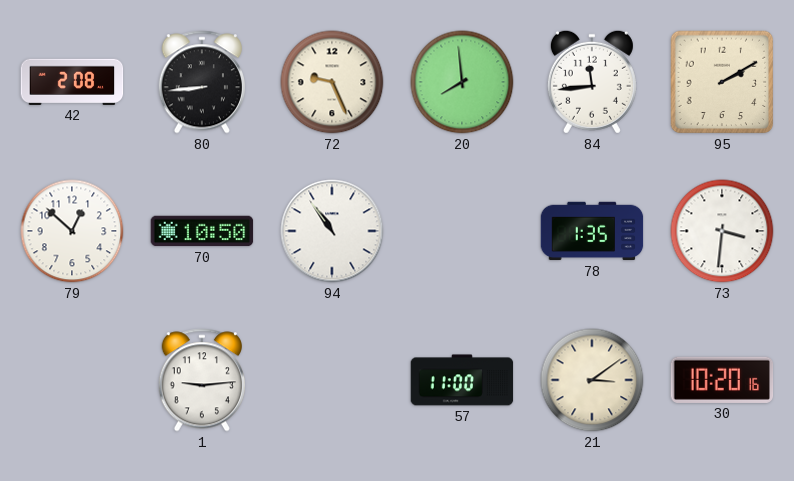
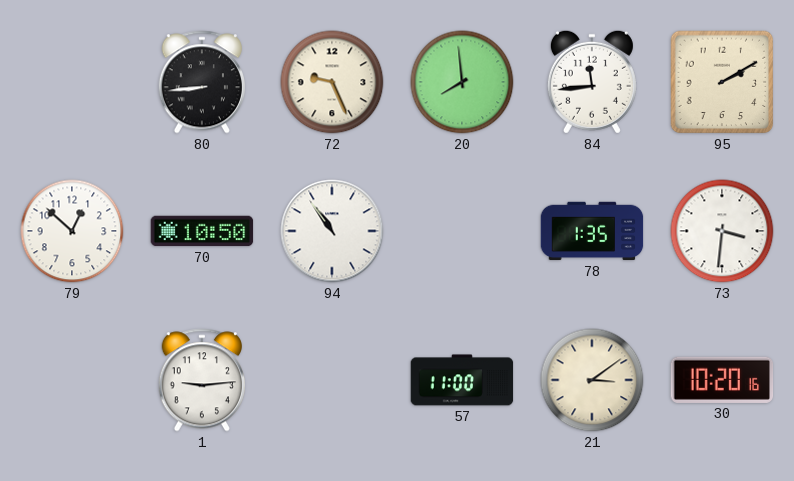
42: 2:08 -> none
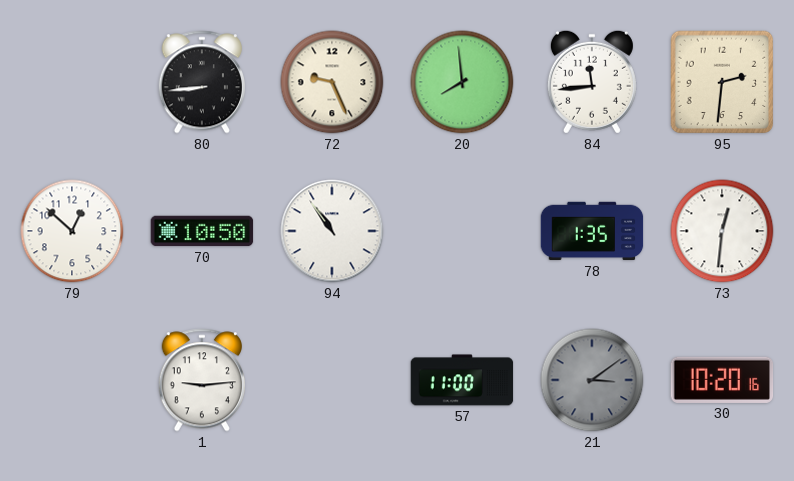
95: 2:10 -> 2:31
73: 3:31 -> 12:31
21 dial: cream -> grey
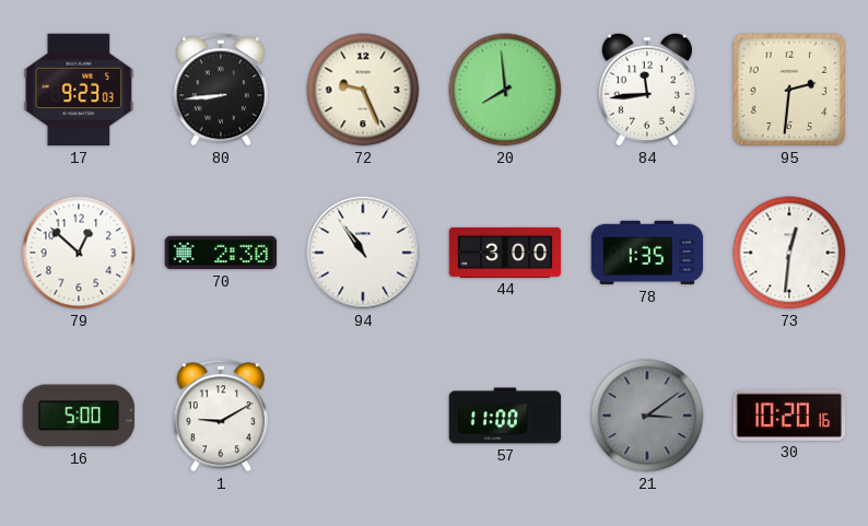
17: none -> 9:23
70: 10:50 -> 2:30
44: none -> 3:00
16: none -> 5:00
1: 9:14 -> 9:10
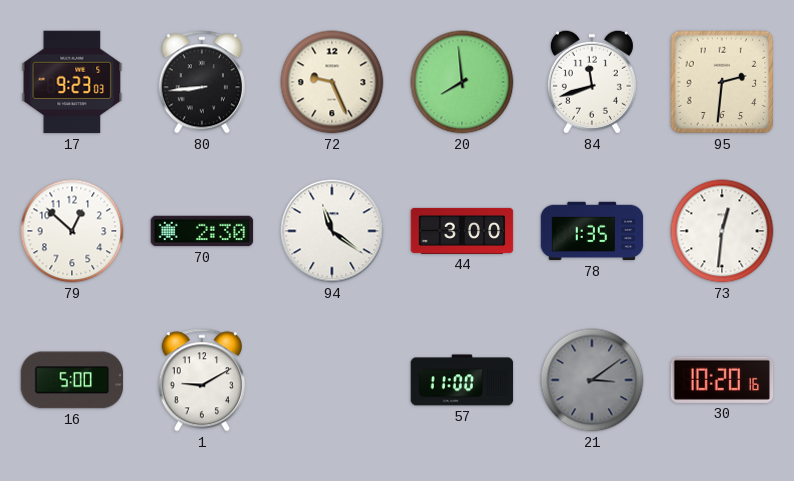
84: 11:44 -> 11:42
94: 10:54 -> 11:21
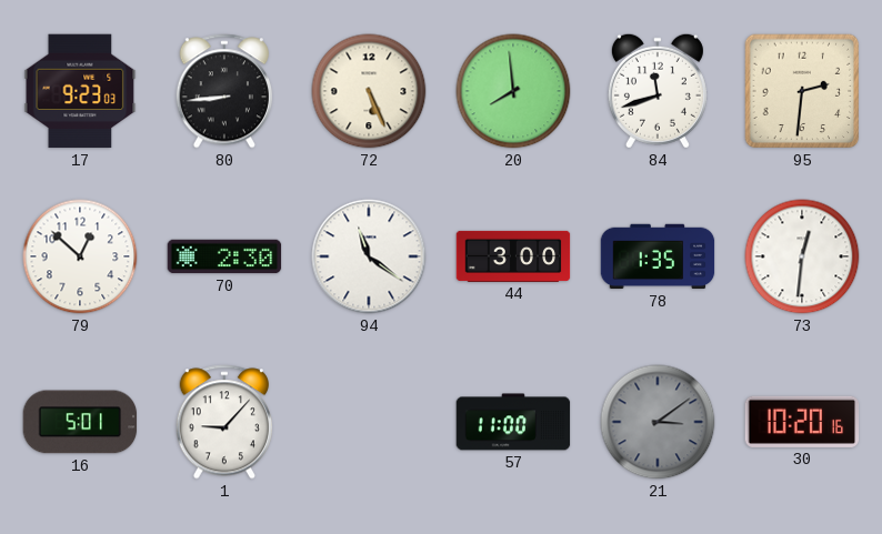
72: 9:26 -> 5:26
16: 5:00 -> 5:01
1: 9:10 -> 9:07
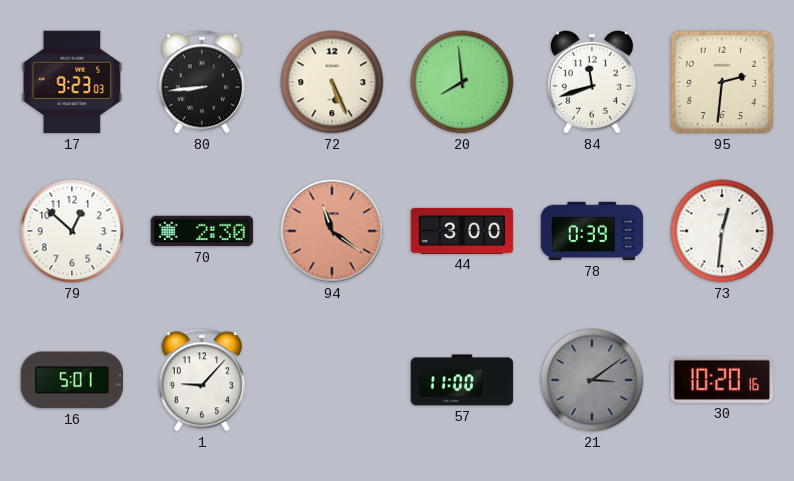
94 dial: white -> salmon
78: 1:35 -> 0:39
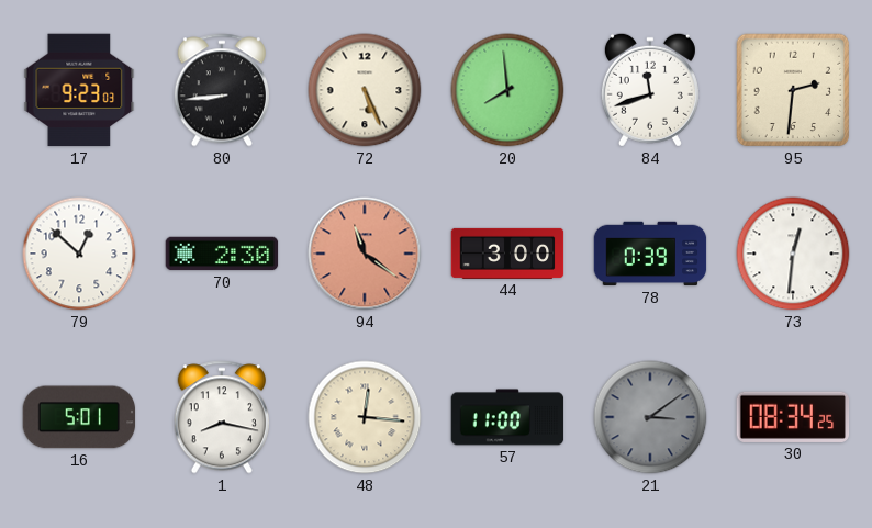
1: 9:07 -> 8:17
48: none -> 12:16
30: 10:20 -> 08:34
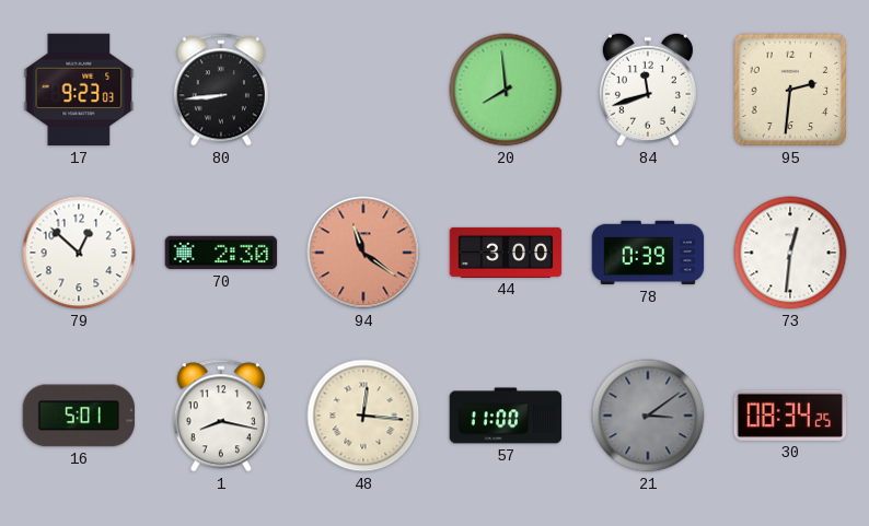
72: 5:26 -> none
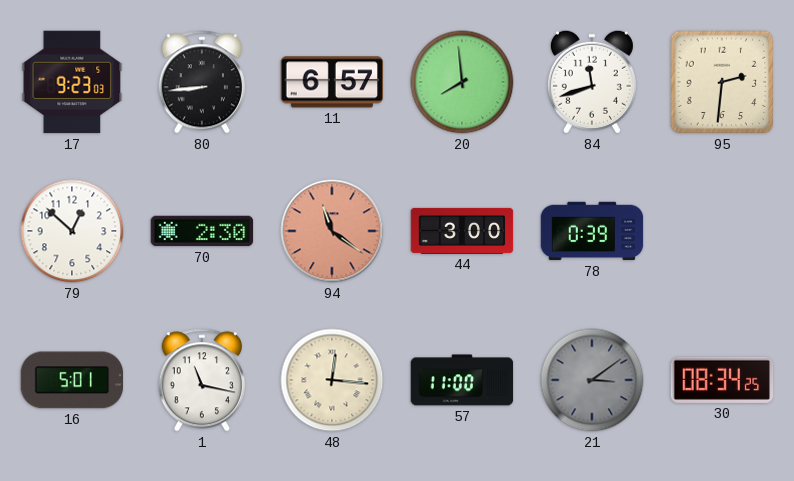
11: none -> 6:57
73: 12:31 -> none
1: 8:17 -> 11:17
